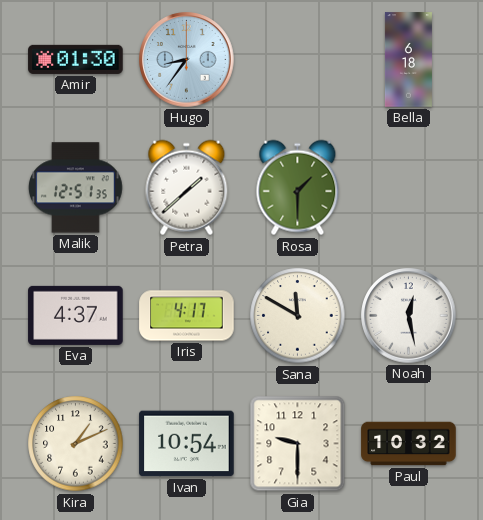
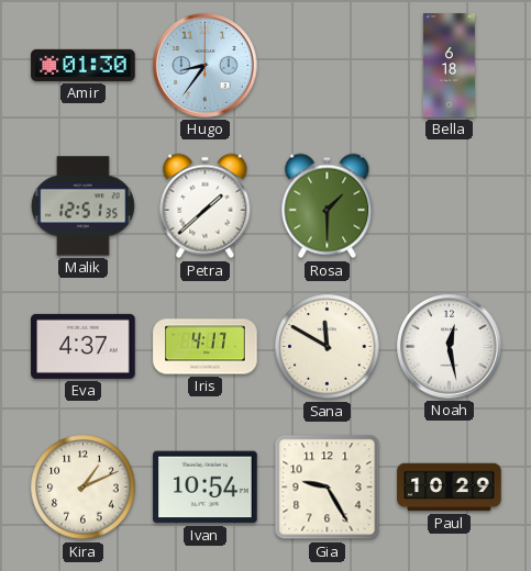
Gia: 9:30 -> 9:25
Paul: 10:32 -> 10:29
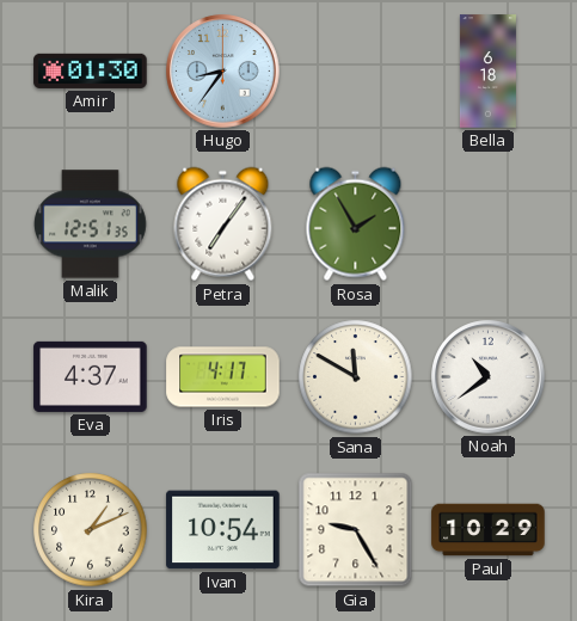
Petra: 1:38 -> 7:06
Rosa: 1:30 -> 1:55
Noah: 12:28 -> 10:39
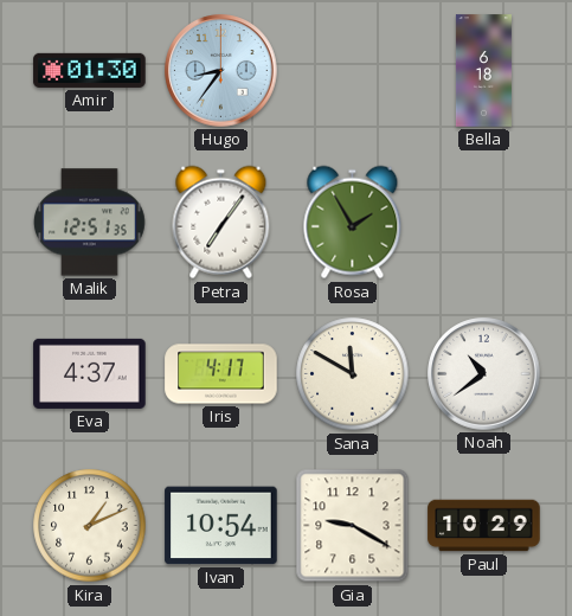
Gia: 9:25 -> 9:20
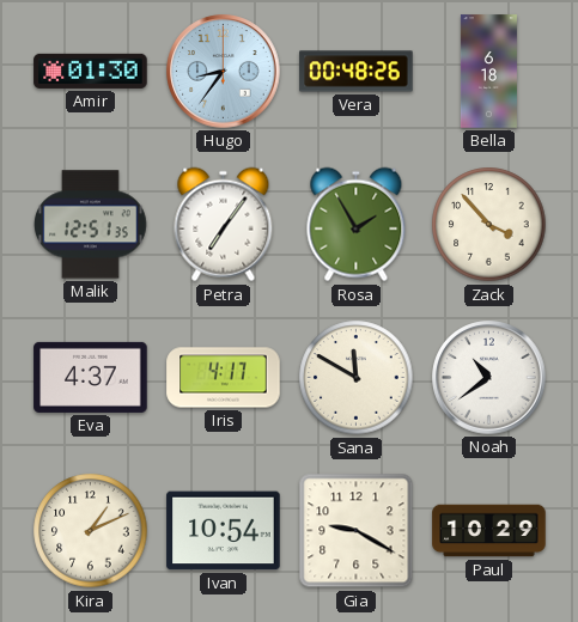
Vera: none -> 00:48
Zack: none -> 3:53
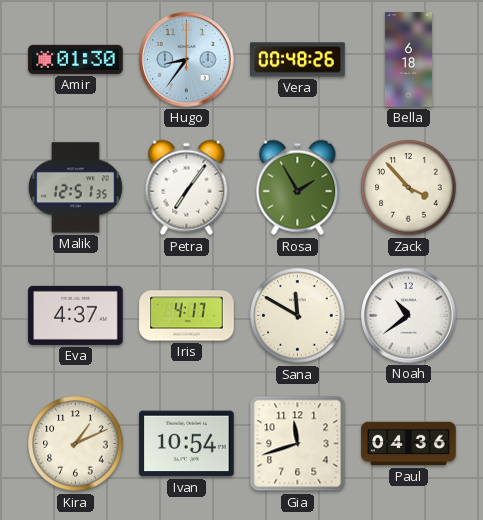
Gia: 9:20 -> 11:42
Paul: 10:29 -> 04:36
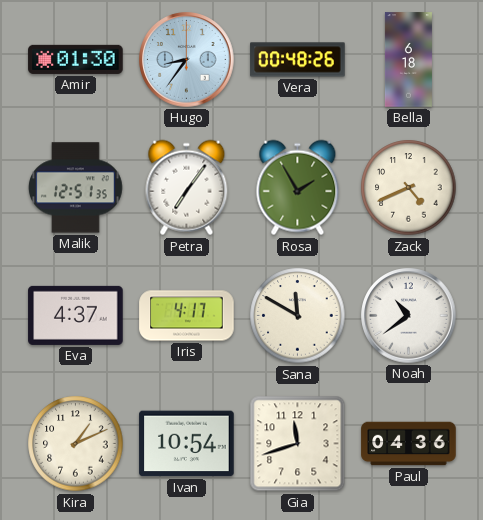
Zack: 3:53 -> 4:41
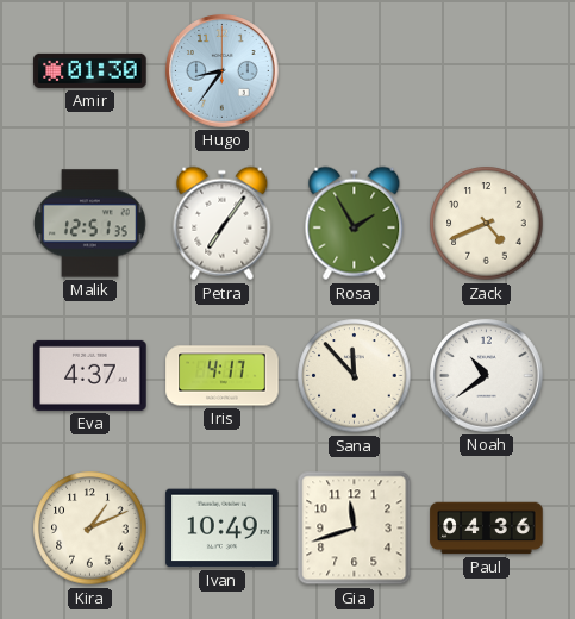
Vera: 00:48 -> none
Bella: 6:18 -> none
Sana: 11:50 -> 11:53
Ivan: 10:54 -> 10:49
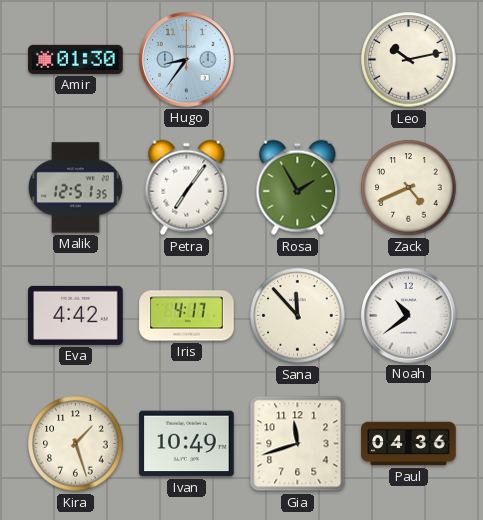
Leo: none -> 10:13
Eva: 4:37 -> 4:42
Kira: 1:11 -> 1:27
